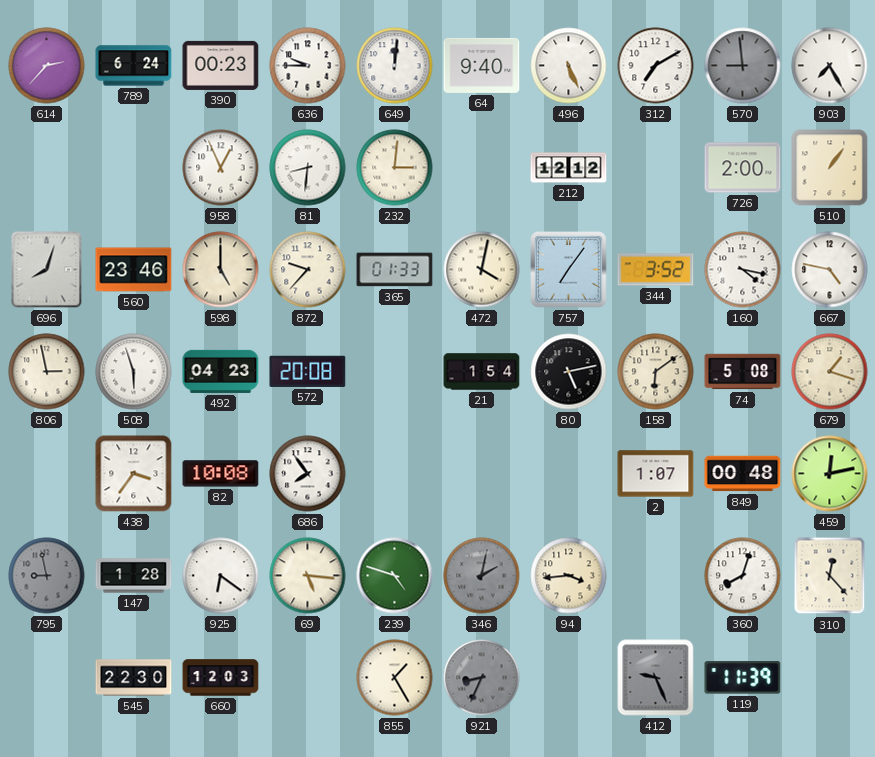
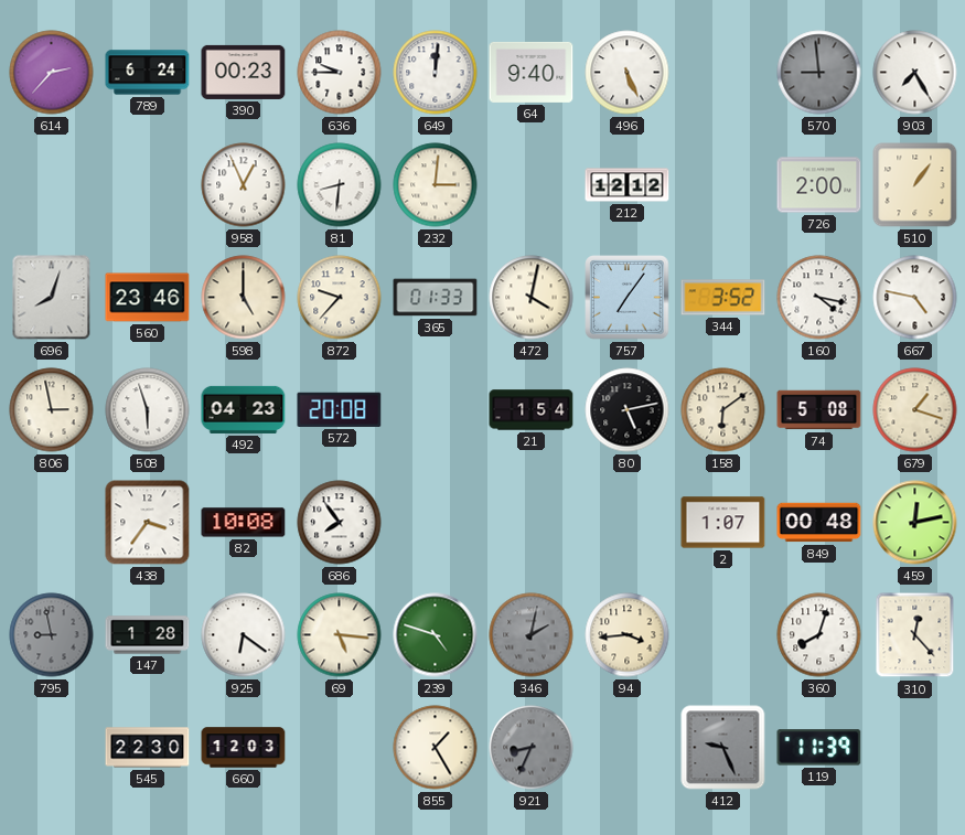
312: 7:10 -> none
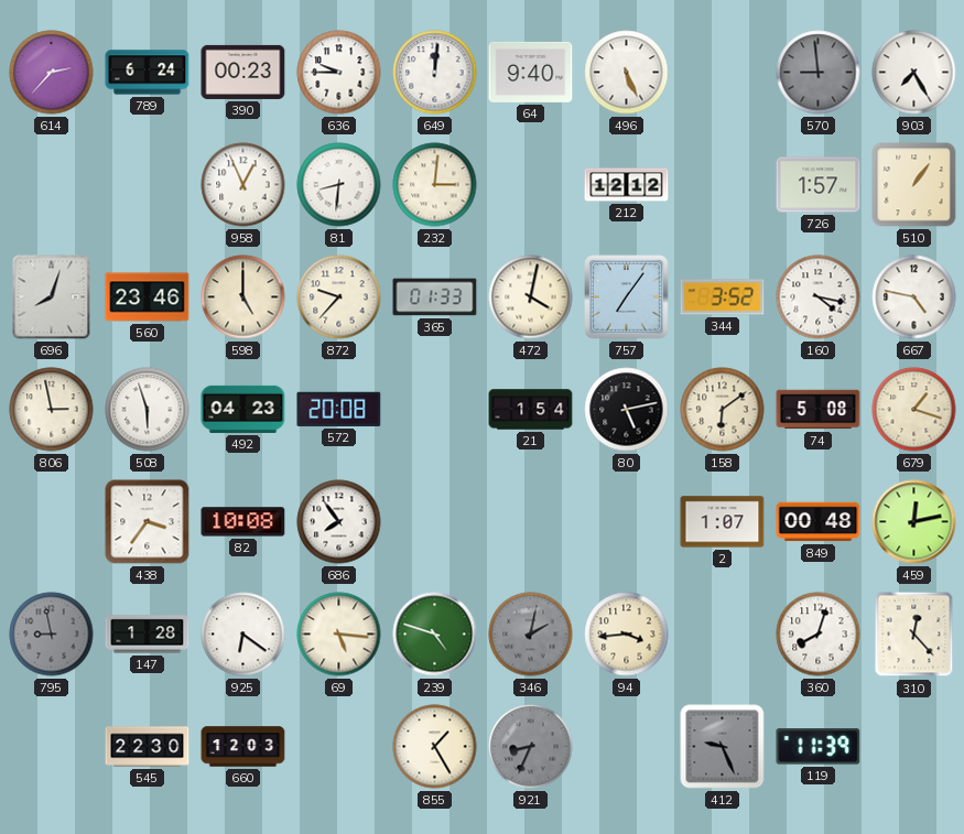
726: 2:00 -> 1:57
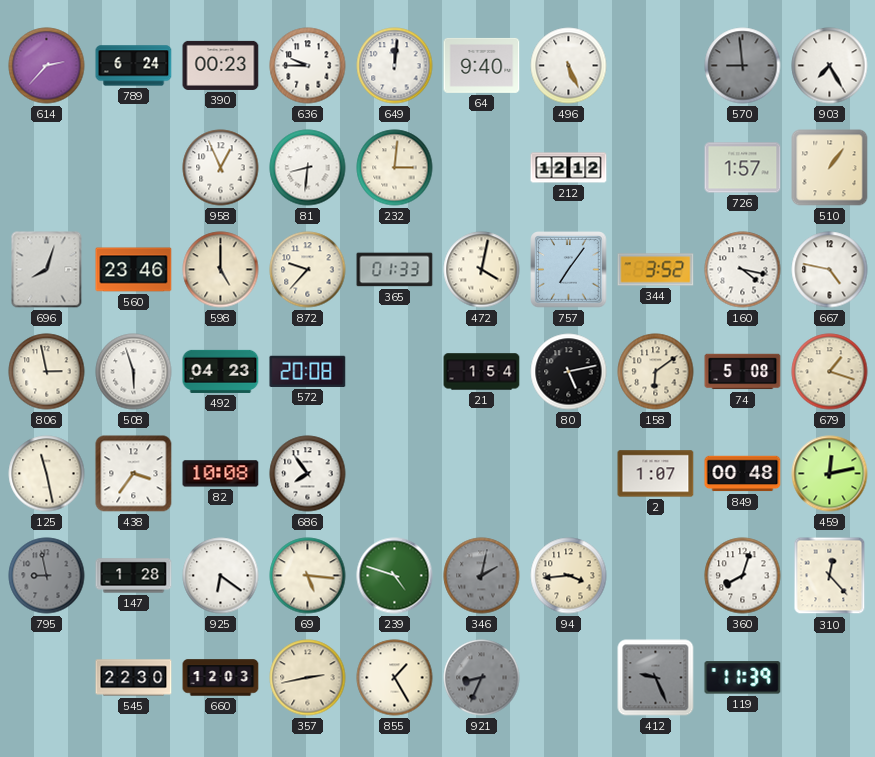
125: none -> 11:28
357: none -> 2:43
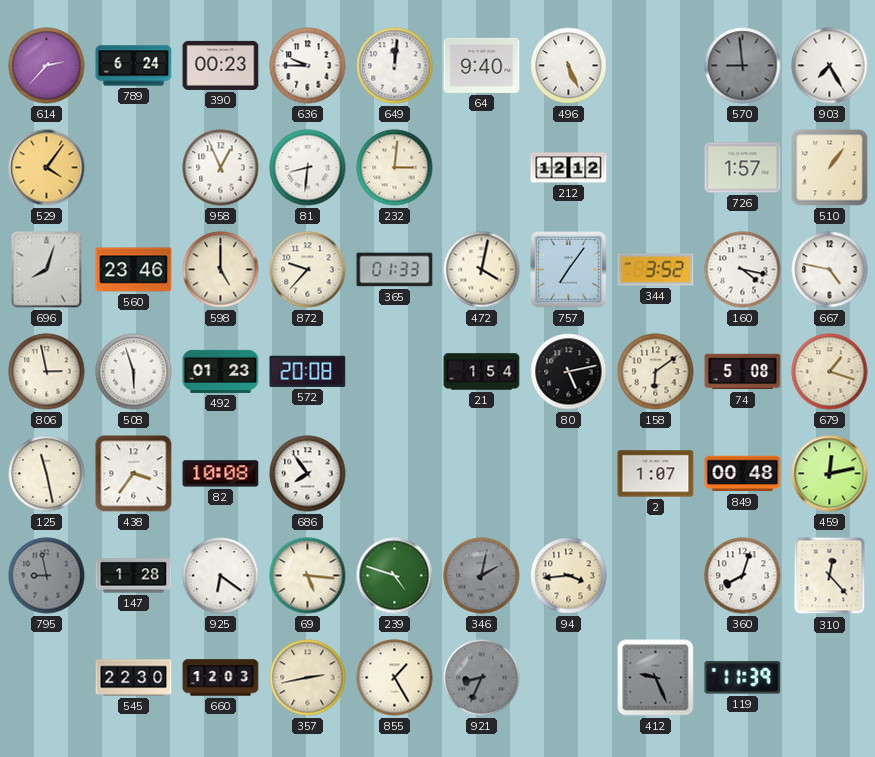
529: none -> 4:06
492: 04:23 -> 01:23
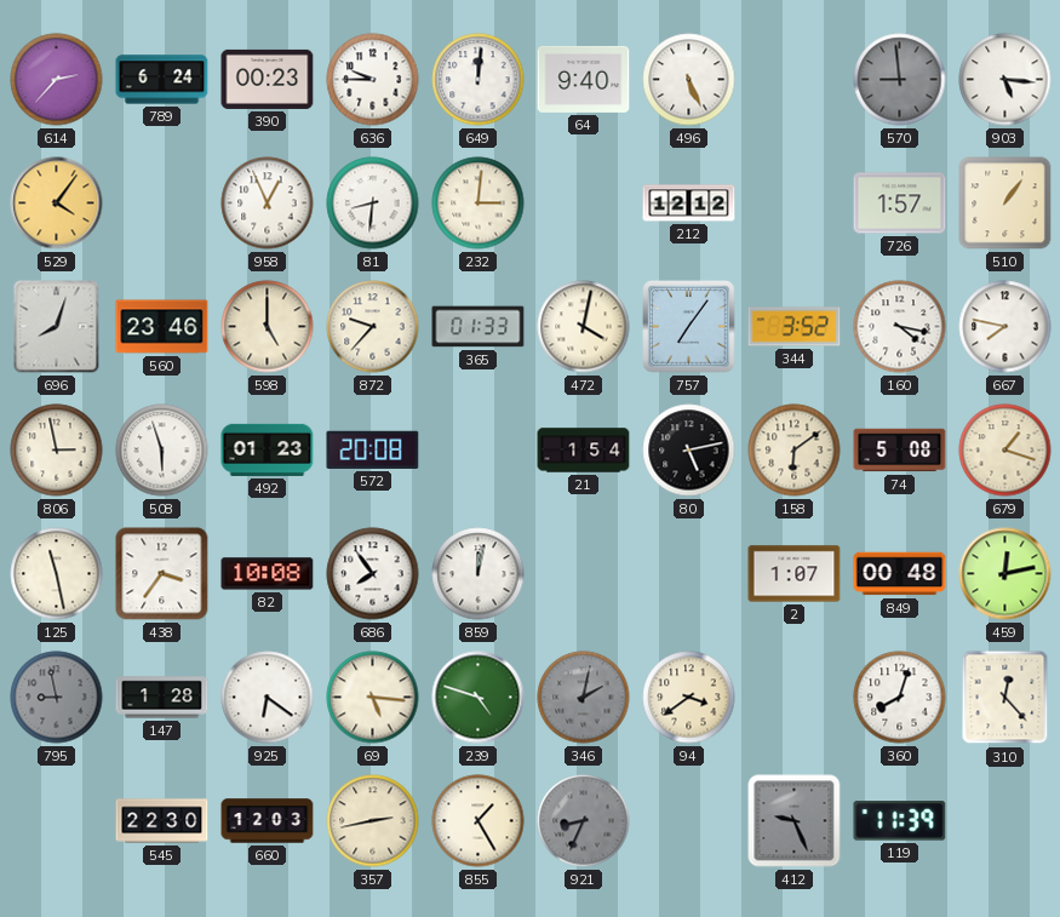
903: 7:25 -> 5:16
667: 4:47 -> 7:47
859: none -> 12:02
94: 3:44 -> 3:39
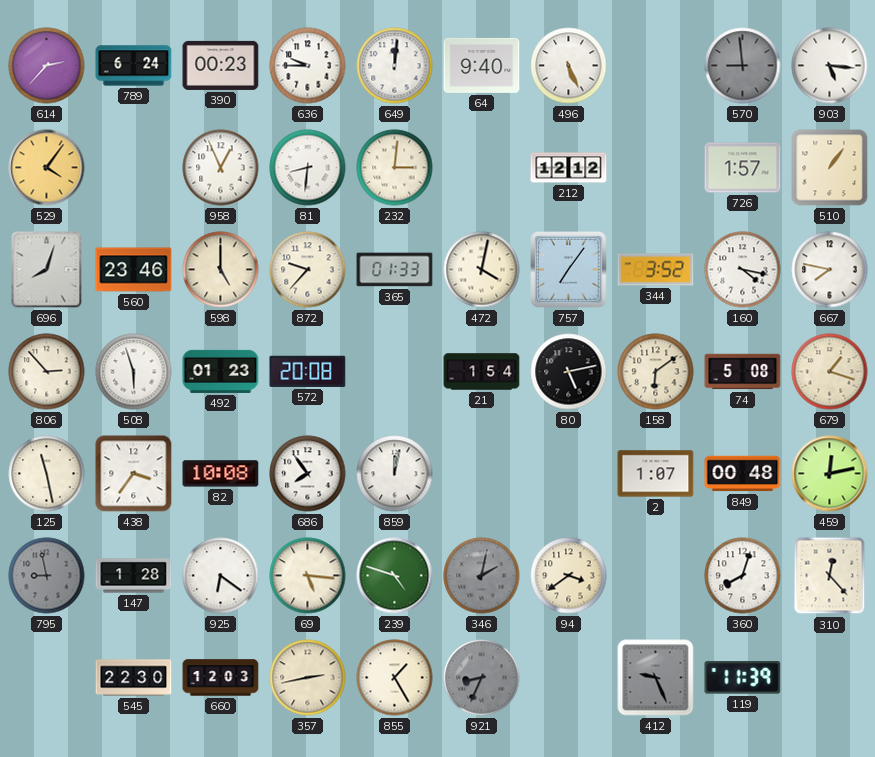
806: 2:58 -> 2:53
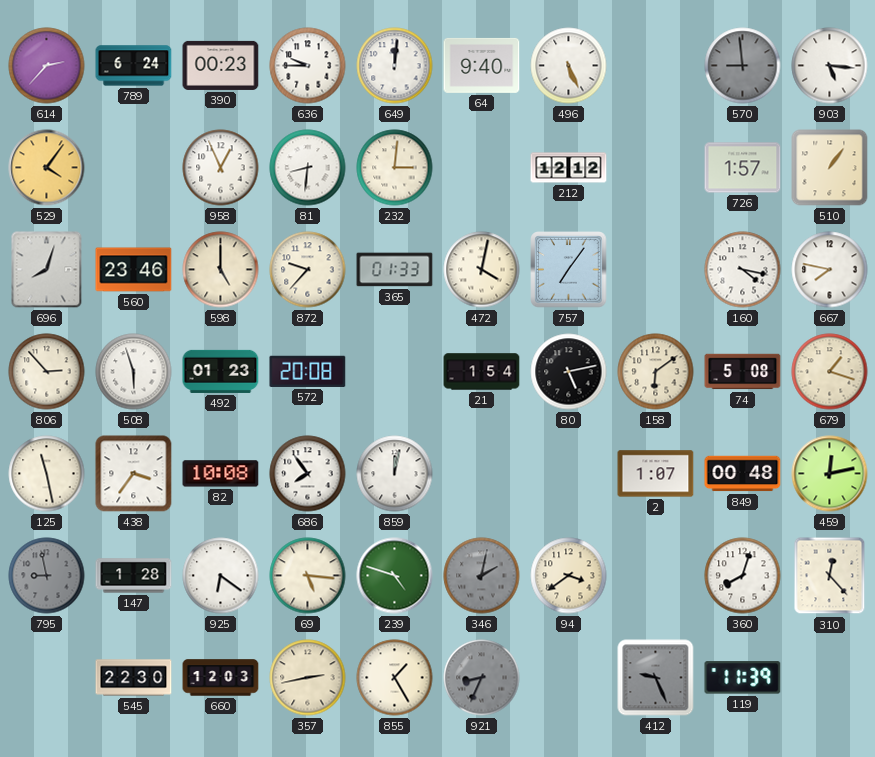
344: 3:52 -> none
